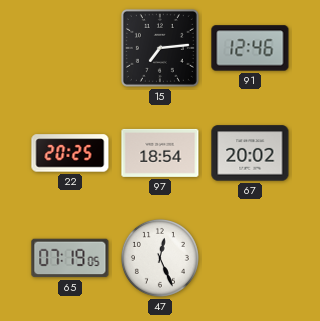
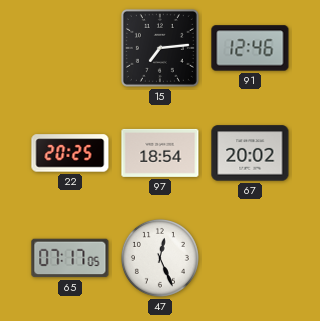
65: 07:19 -> 07:17
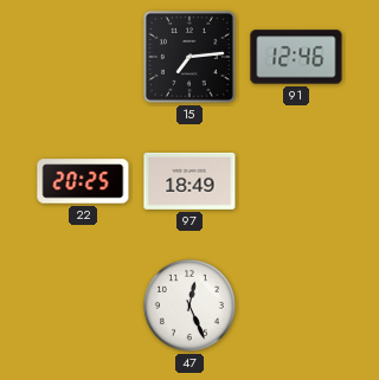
97: 18:54 -> 18:49
67: 20:02 -> none
65: 07:17 -> none
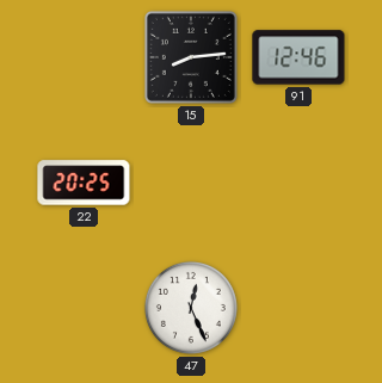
15: 7:14 -> 8:14
97: 18:49 -> none
